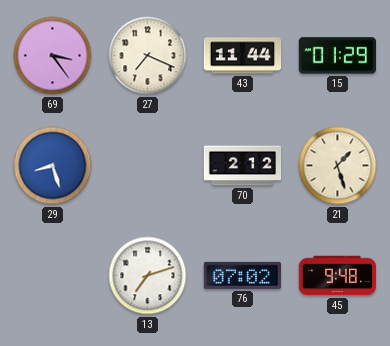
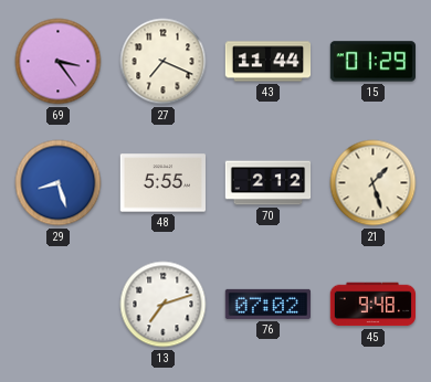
48: none -> 5:55
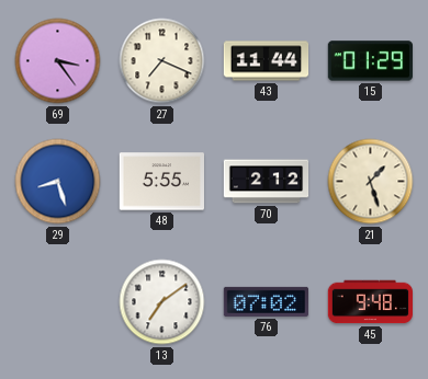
13: 7:12 -> 7:09
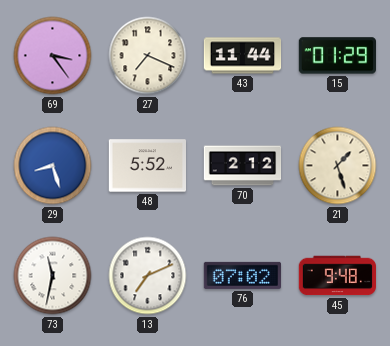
48: 5:55 -> 5:52
73: none -> 11:32
13: 7:09 -> 7:11
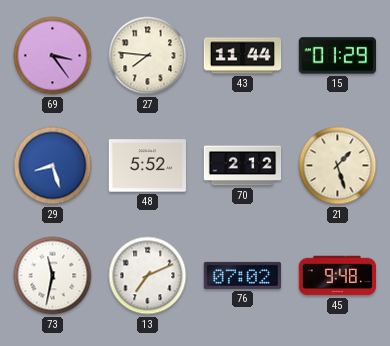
27: 7:19 -> 7:46
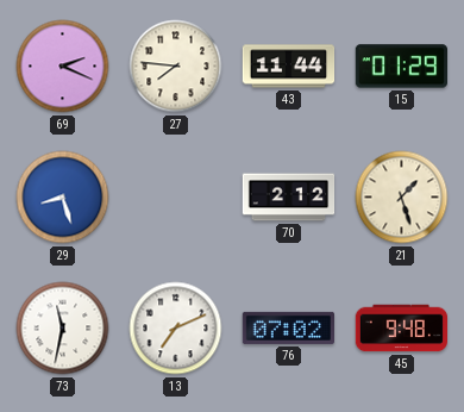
69: 3:24 -> 2:19
48: 5:52 -> none
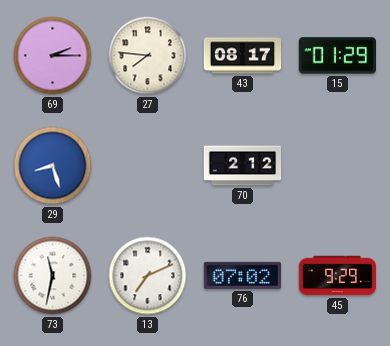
69: 2:19 -> 2:15
43: 11:44 -> 08:17
21: 1:27 -> none
45: 9:48 -> 9:29
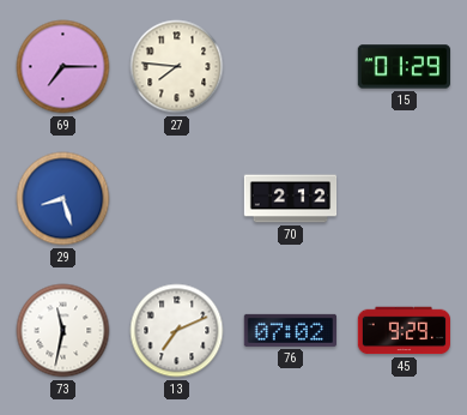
69: 2:15 -> 7:15
43: 08:17 -> none
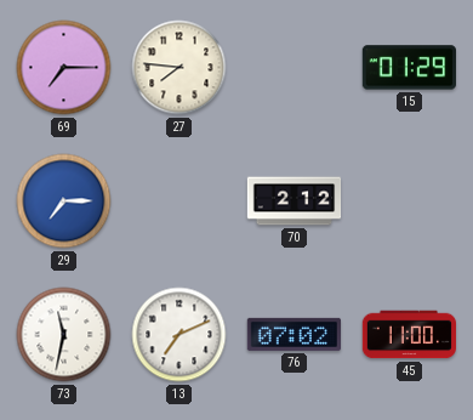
29: 8:27 -> 7:15
45: 9:29 -> 11:00
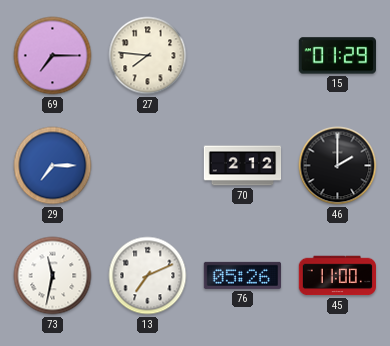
46: none -> 2:00
76: 07:02 -> 05:26
